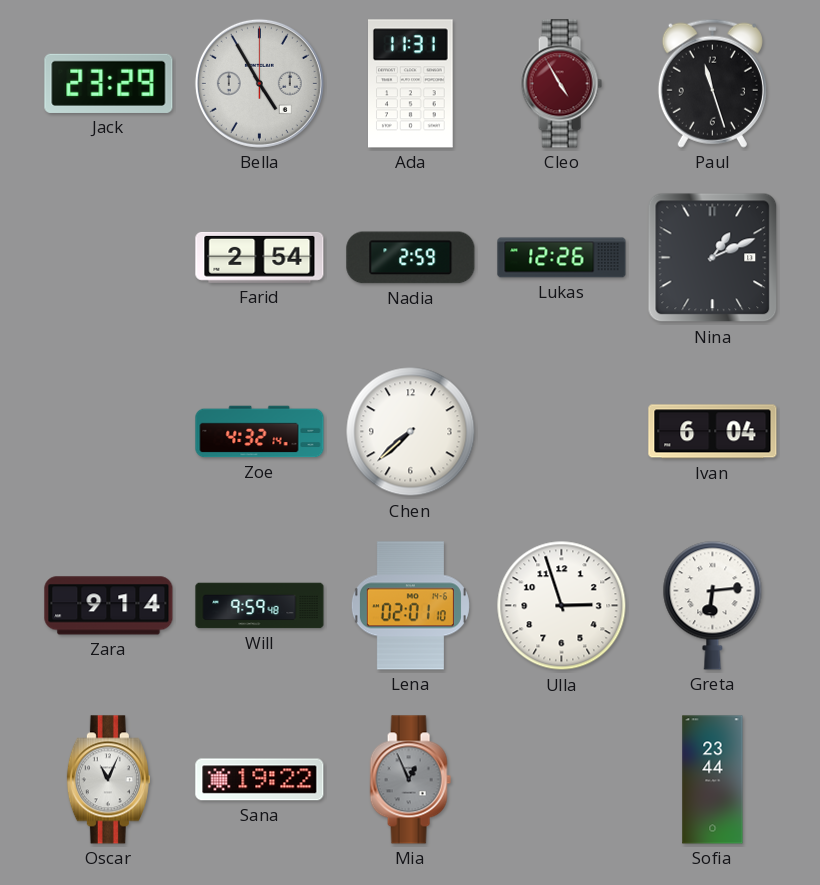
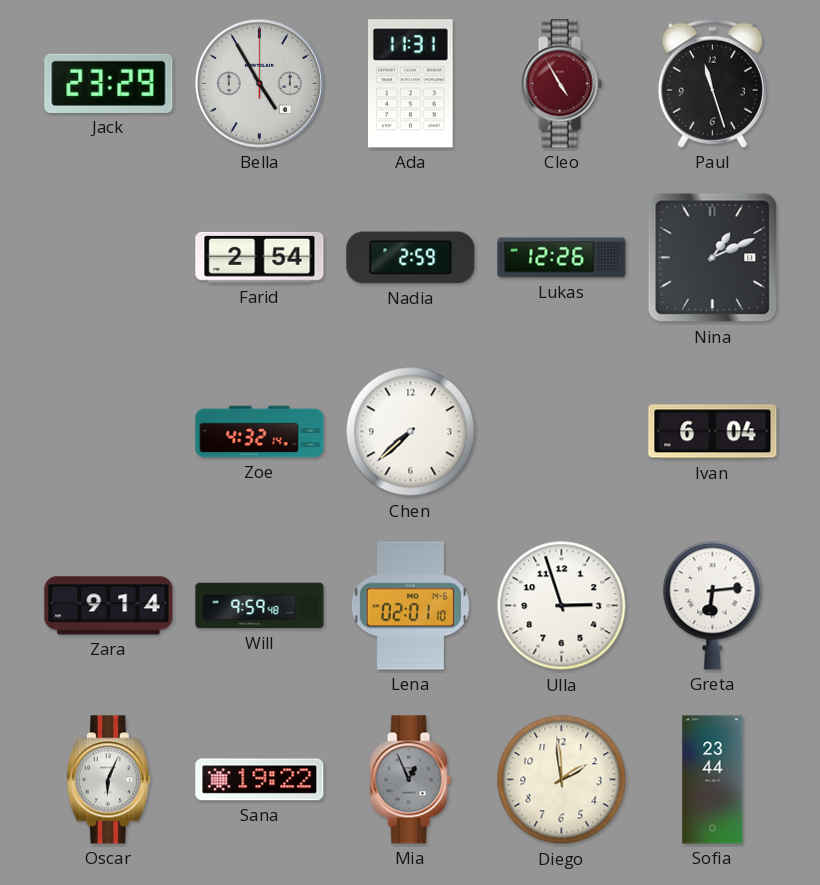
Oscar: 11:04 -> 6:04
Diego: none -> 1:59
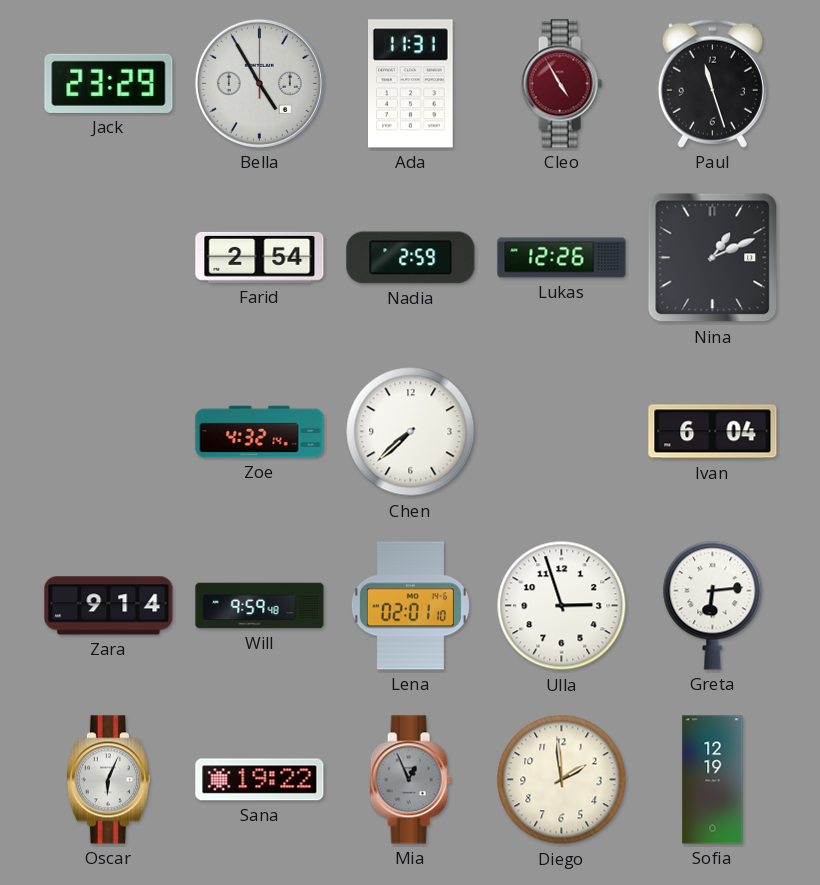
Sofia: 23:44 -> 12:19
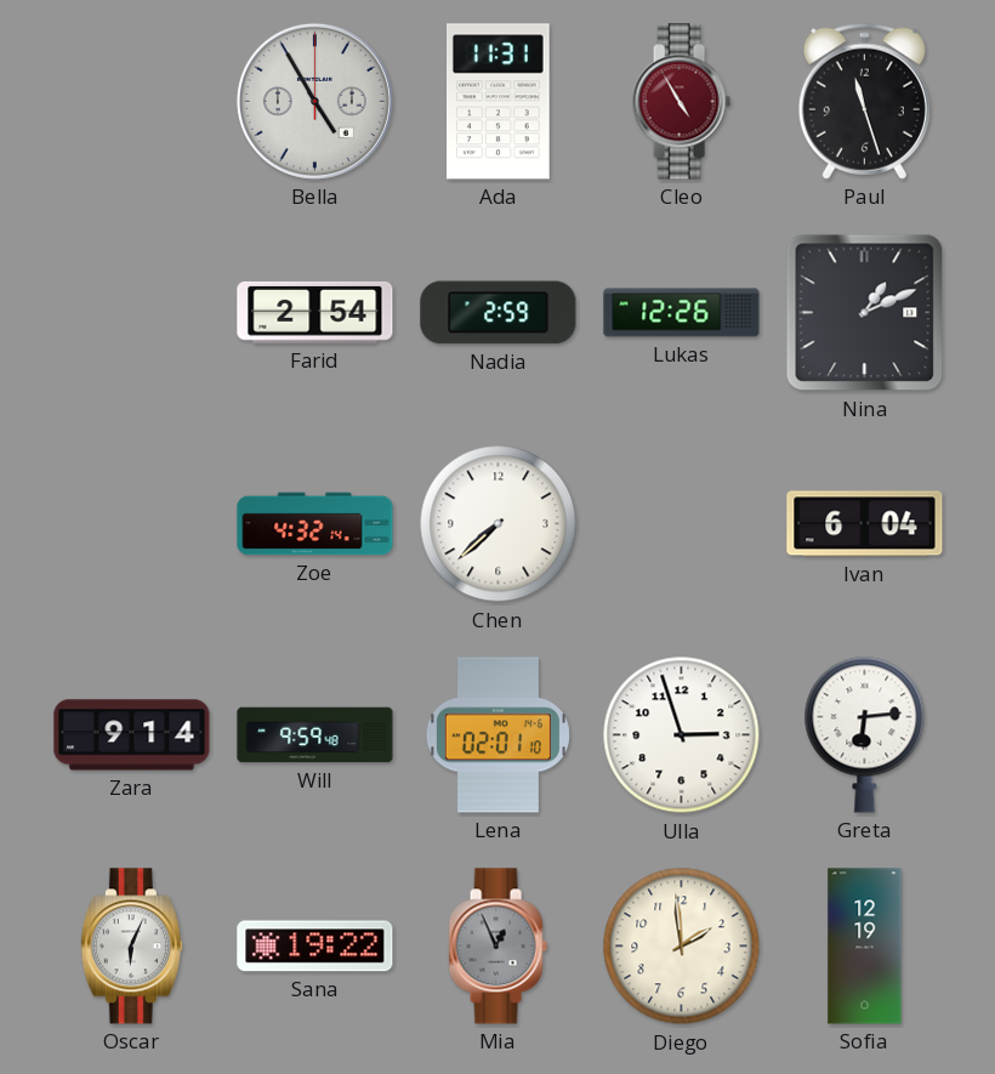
Jack: 23:29 -> none
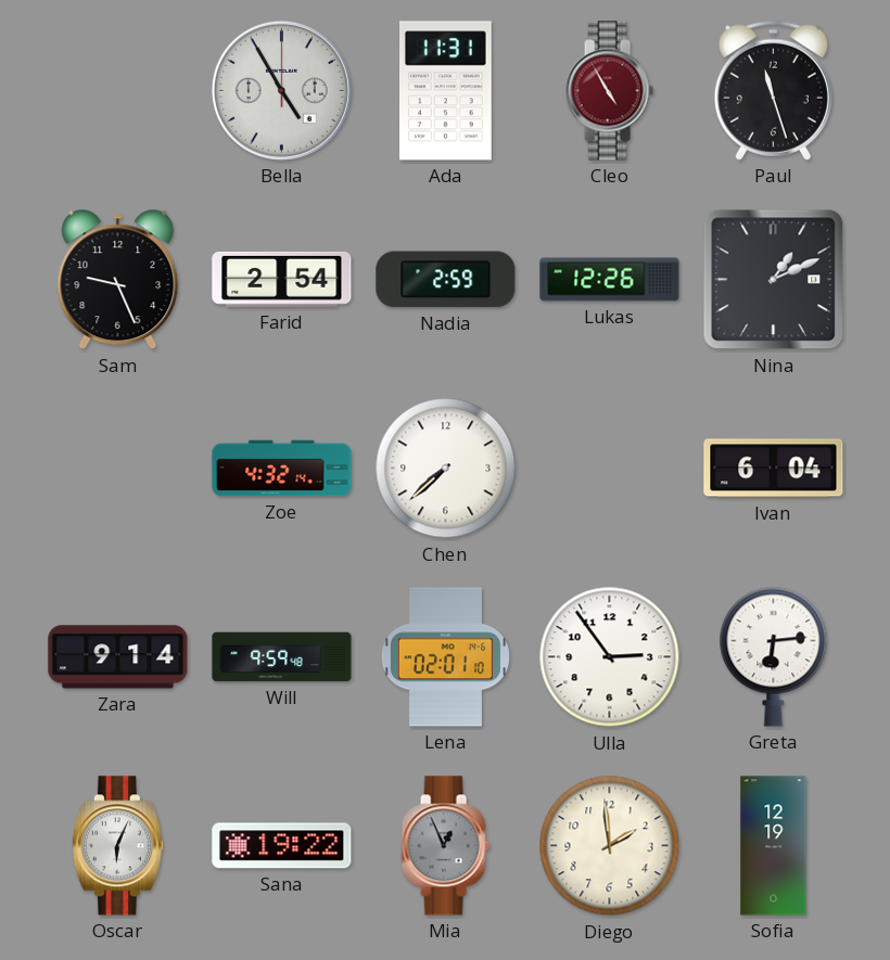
Sam: none -> 9:26
Ulla: 2:57 -> 2:54
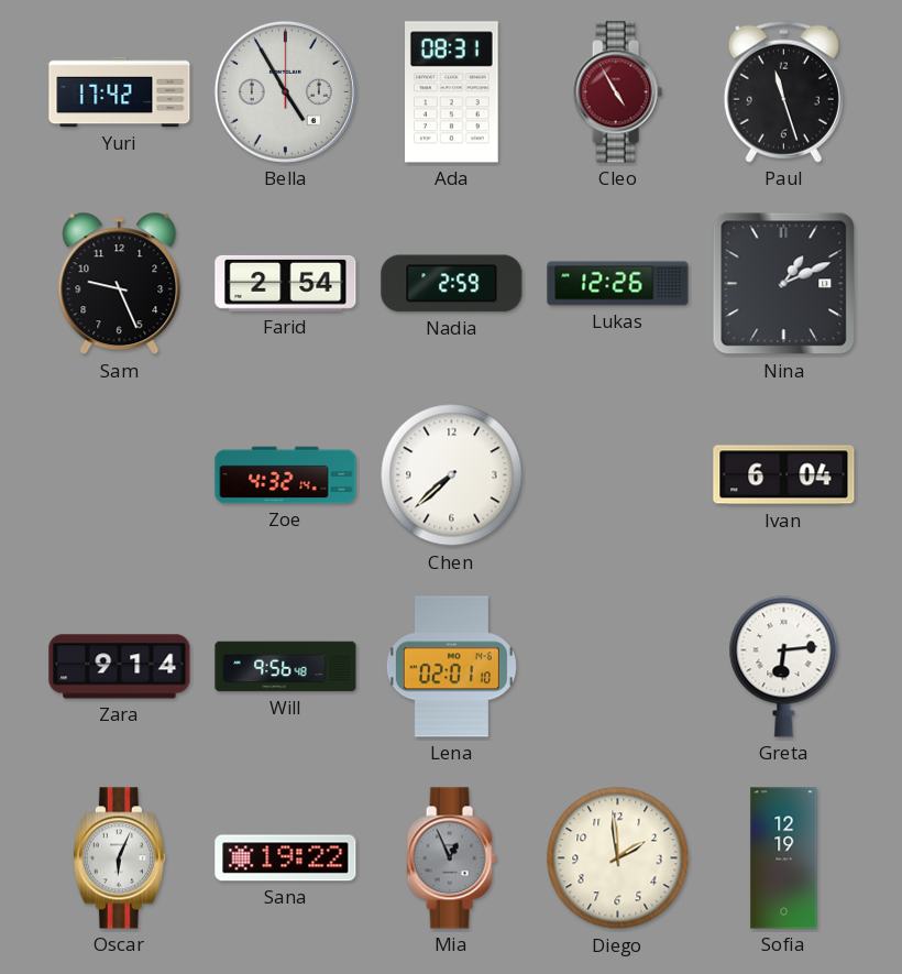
Yuri: none -> 17:42
Ada: 11:31 -> 08:31
Will: 9:59 -> 9:56
Ulla: 2:54 -> none
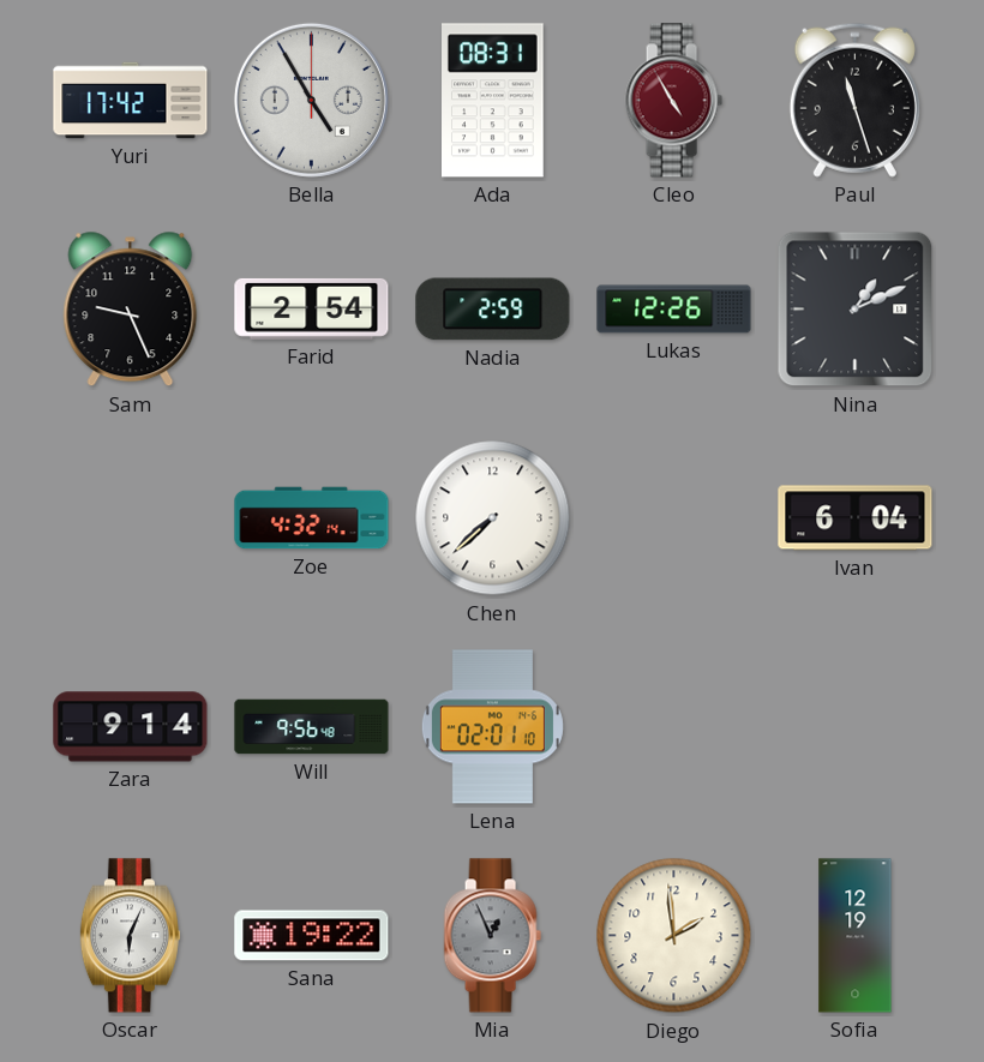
Greta: 6:14 -> none
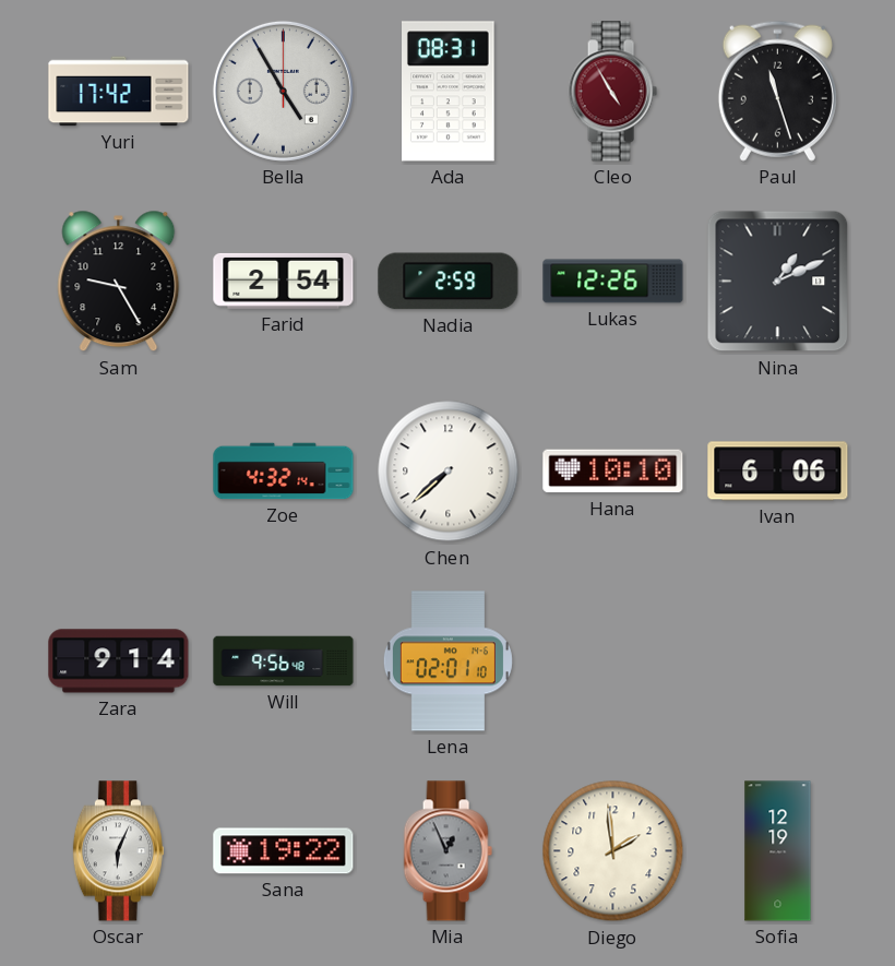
Sam: 9:26 -> 9:25
Hana: none -> 10:10
Ivan: 6:04 -> 6:06
